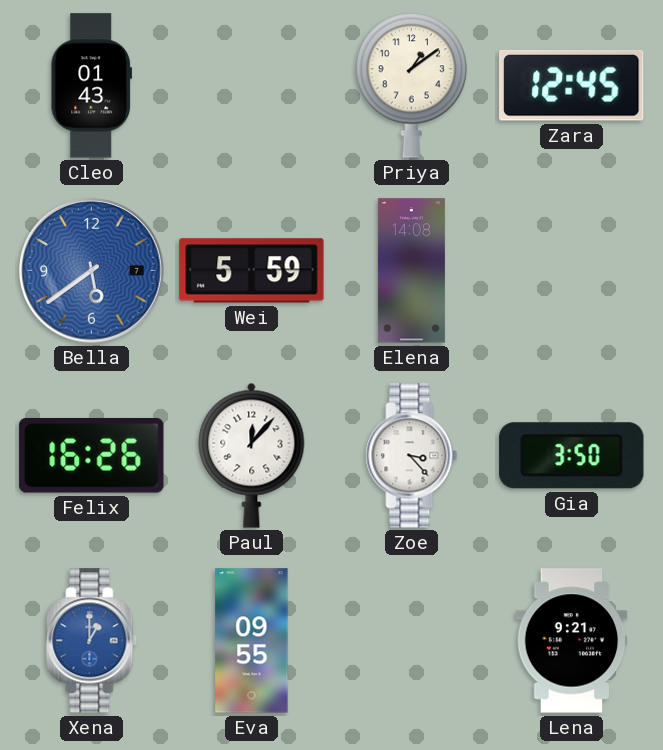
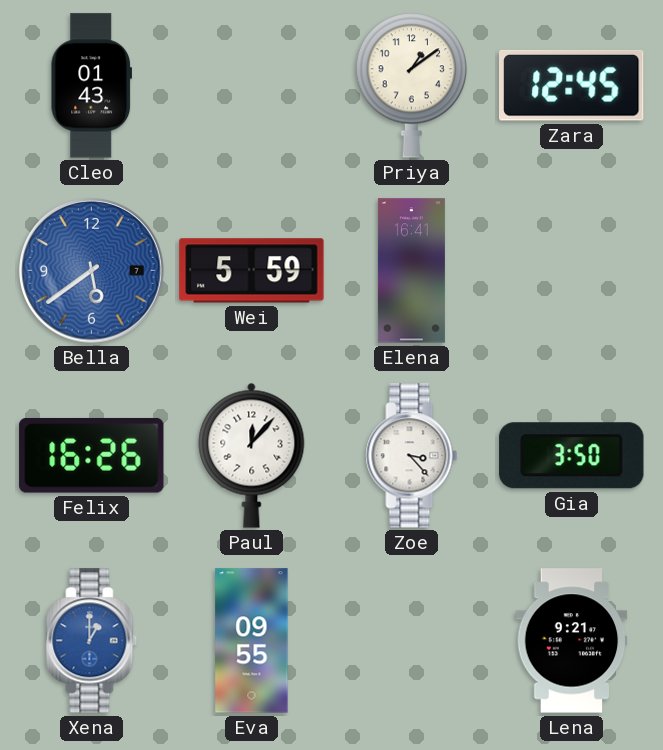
Elena: 14:08 -> 16:41
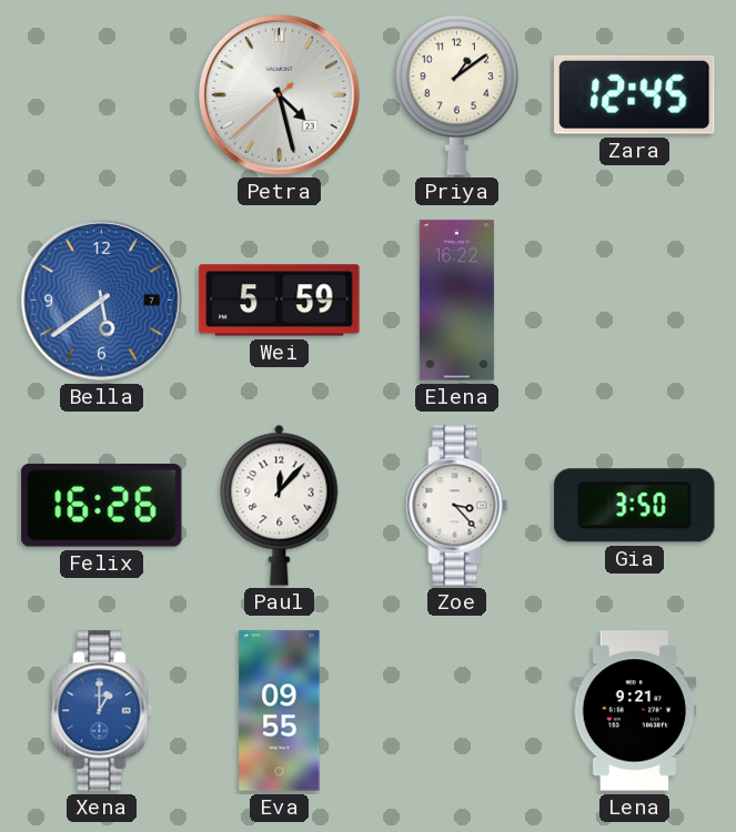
Cleo: 01:43 -> none
Petra: none -> 4:27
Elena: 16:41 -> 16:22
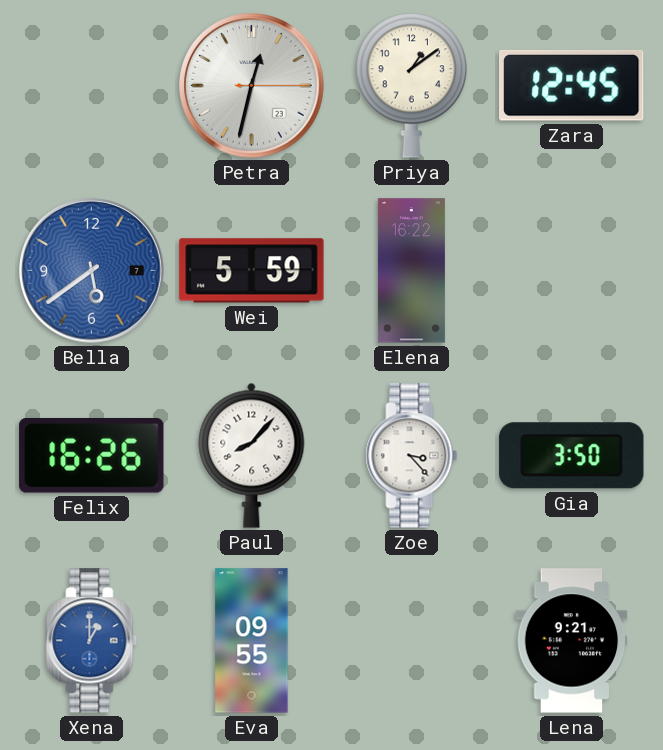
Petra: 4:27 -> 12:32
Paul: 12:07 -> 8:07
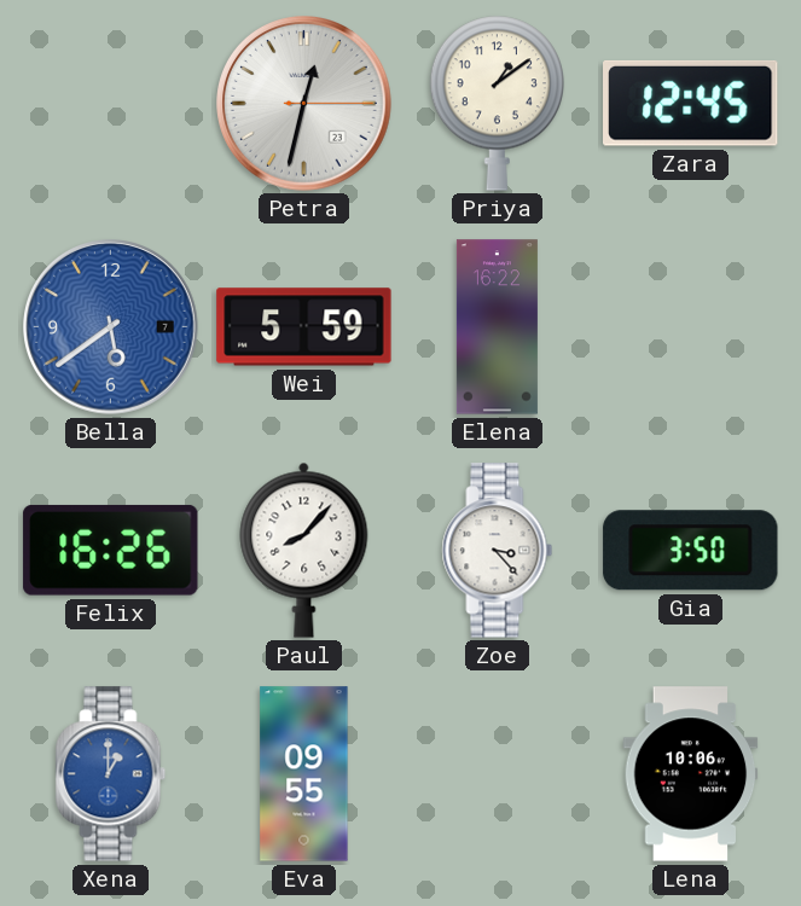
Lena: 9:21 -> 10:06
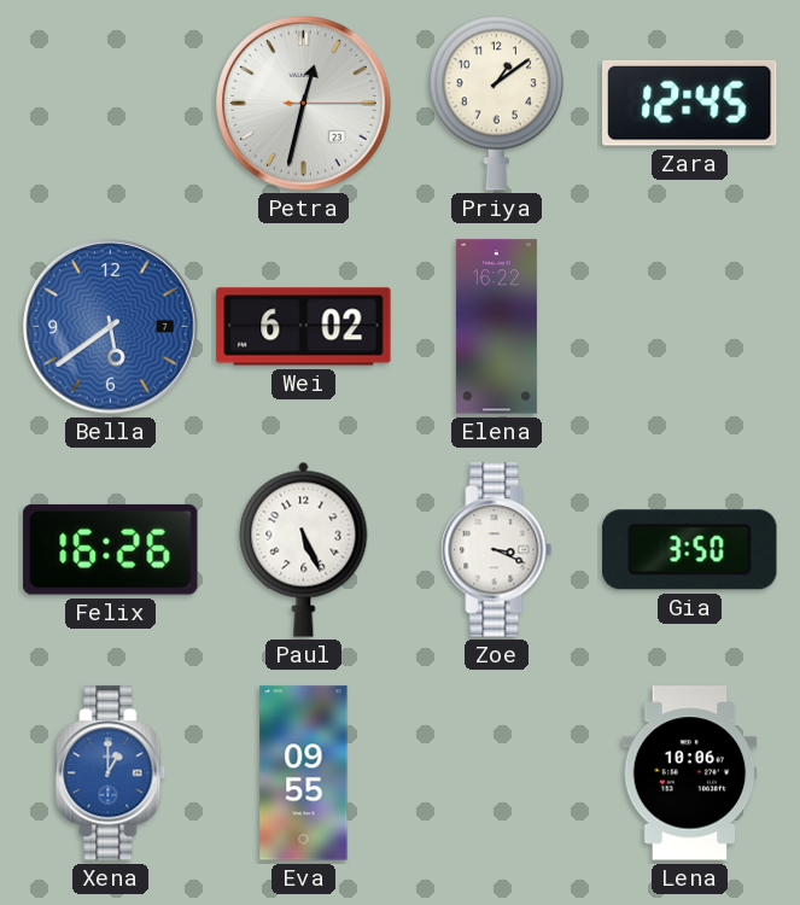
Wei: 5:59 -> 6:02
Paul: 8:07 -> 5:26
Zoe: 3:23 -> 3:19
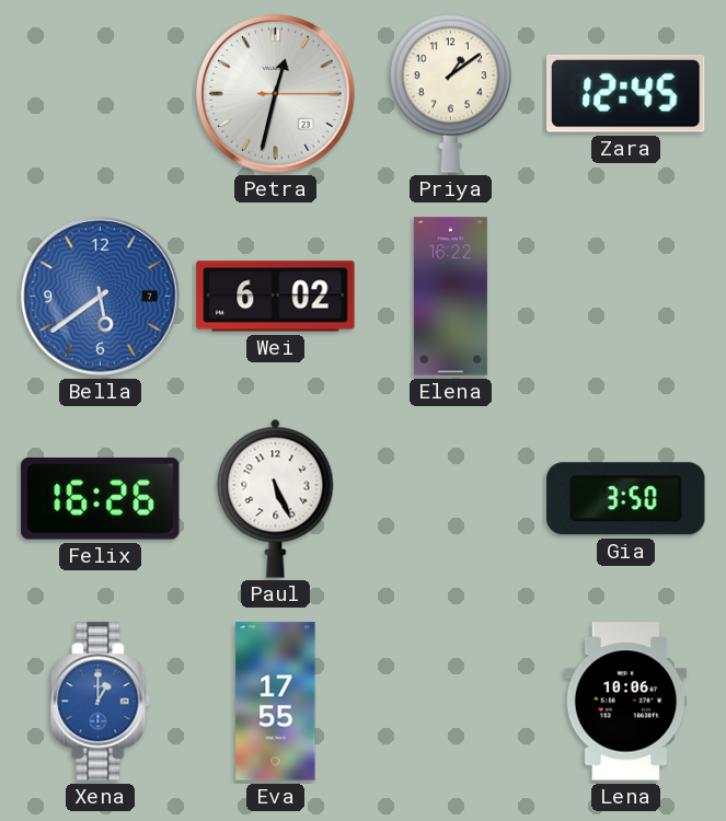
Zoe: 3:19 -> none
Eva: 09:55 -> 17:55
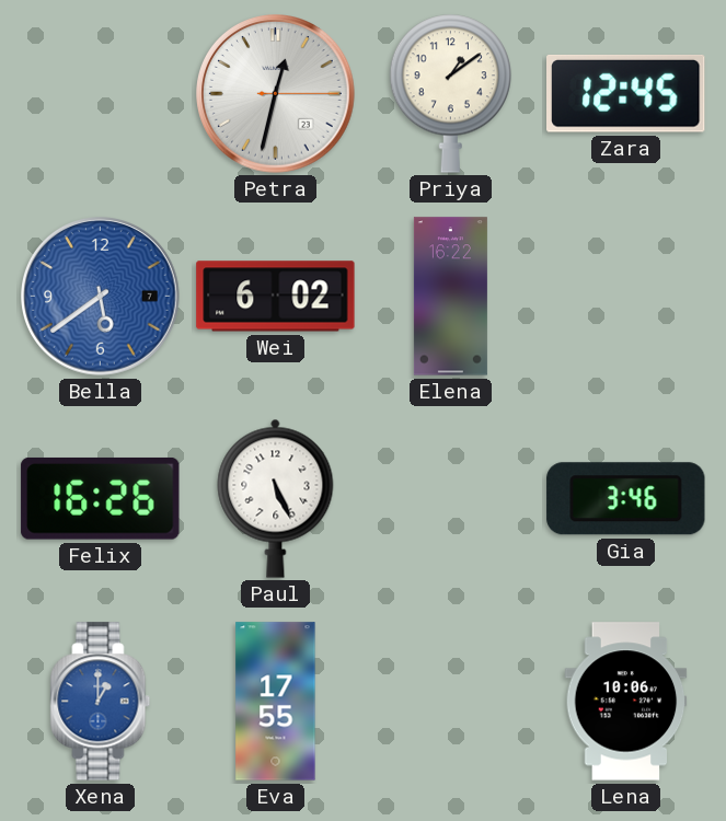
Gia: 3:50 -> 3:46
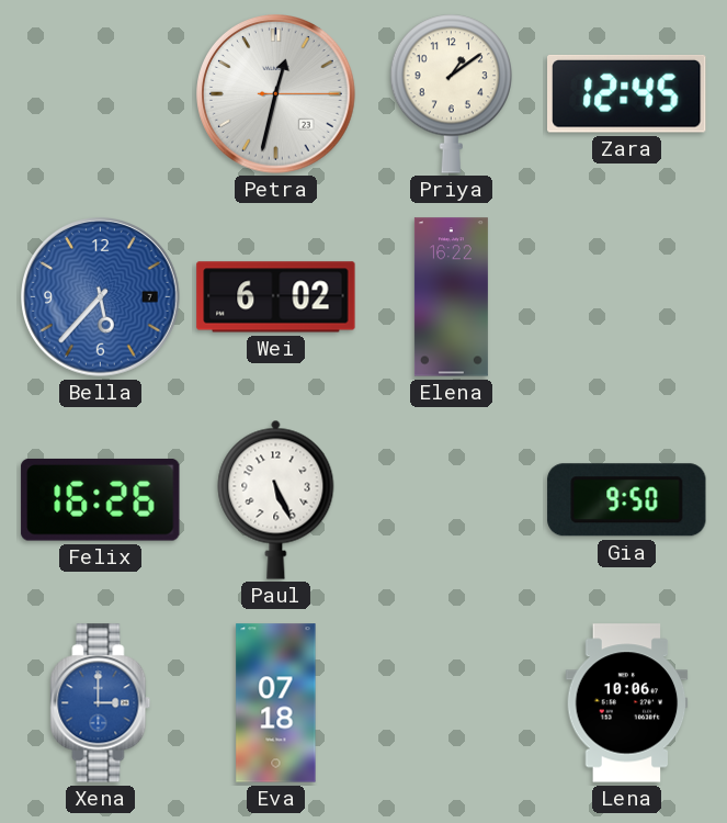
Bella: 5:39 -> 5:37
Gia: 3:46 -> 9:50
Xena: 1:00 -> 3:00
Eva: 17:55 -> 07:18
